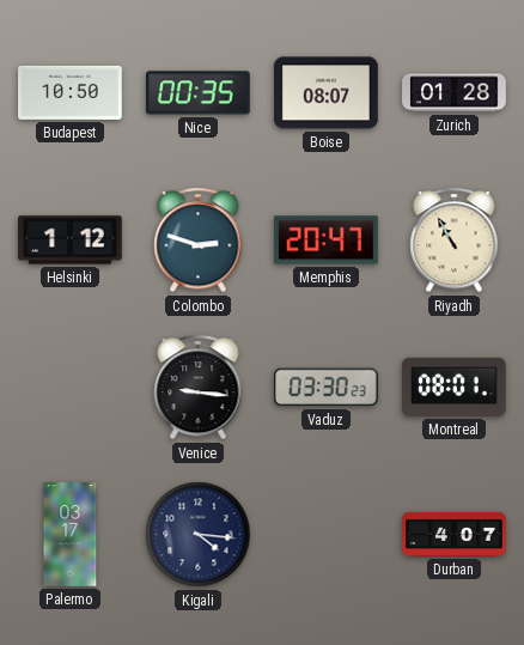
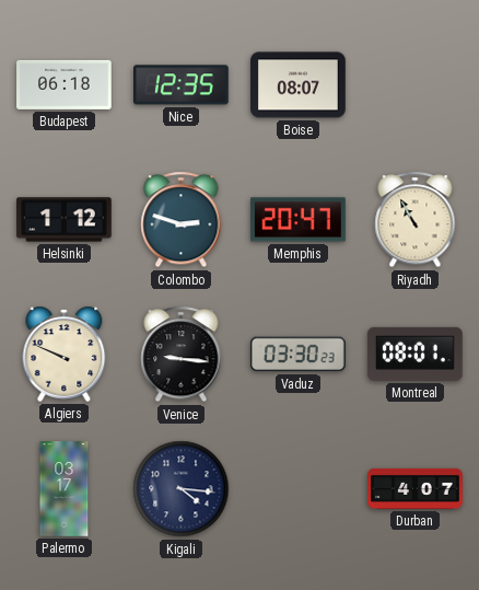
Budapest: 10:50 -> 06:18
Nice: 00:35 -> 12:35
Zurich: 01:28 -> none
Algiers: none -> 9:49
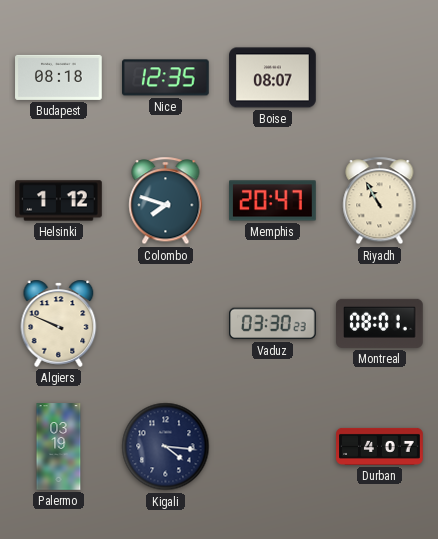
Budapest: 06:18 -> 08:18
Colombo: 2:48 -> 7:48
Venice: 9:16 -> none
Palermo: 03:17 -> 03:19
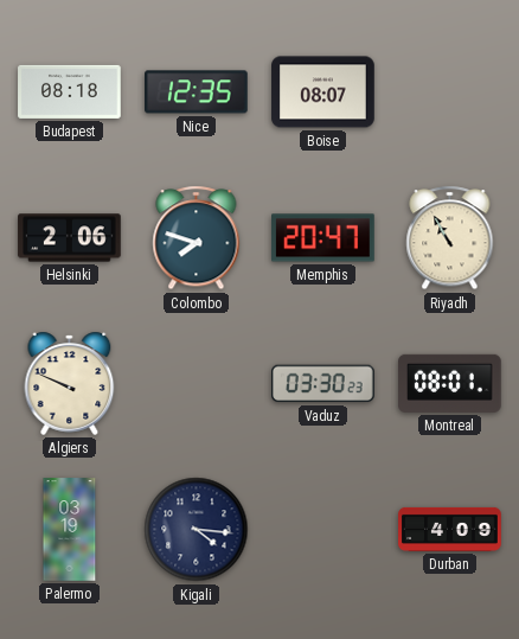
Helsinki: 1:12 -> 2:06
Durban: 4:07 -> 4:09
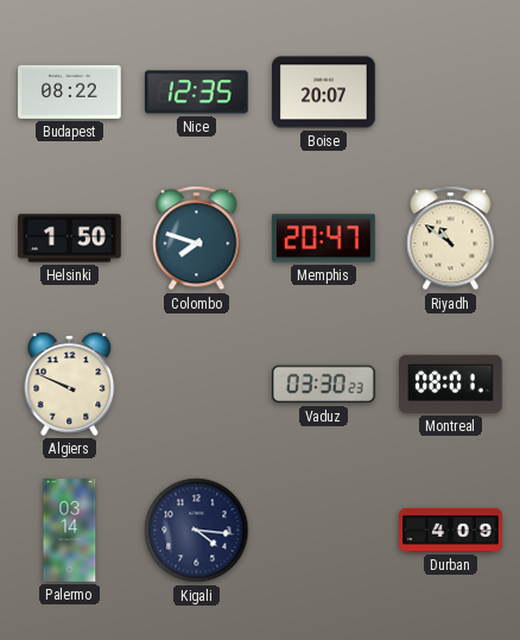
Budapest: 08:18 -> 08:22
Boise: 08:07 -> 20:07
Helsinki: 2:06 -> 1:50
Riyadh: 10:55 -> 10:51
Palermo: 03:19 -> 03:14
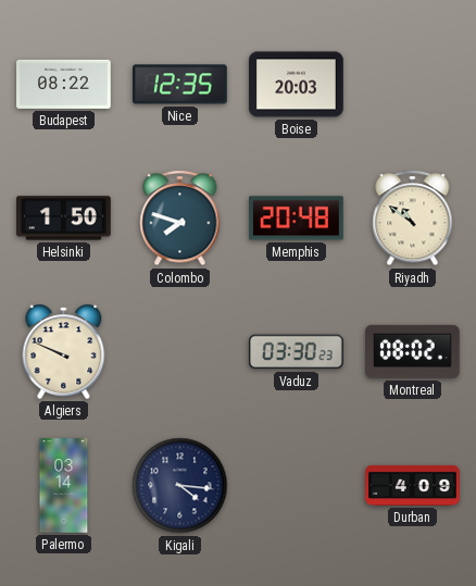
Boise: 20:07 -> 20:03
Memphis: 20:47 -> 20:48
Montreal: 08:01 -> 08:02
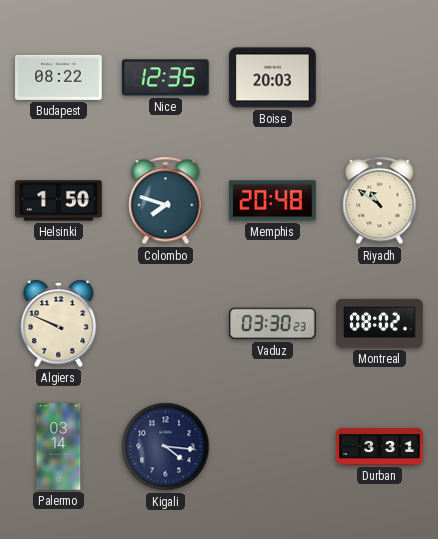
Durban: 4:09 -> 3:31
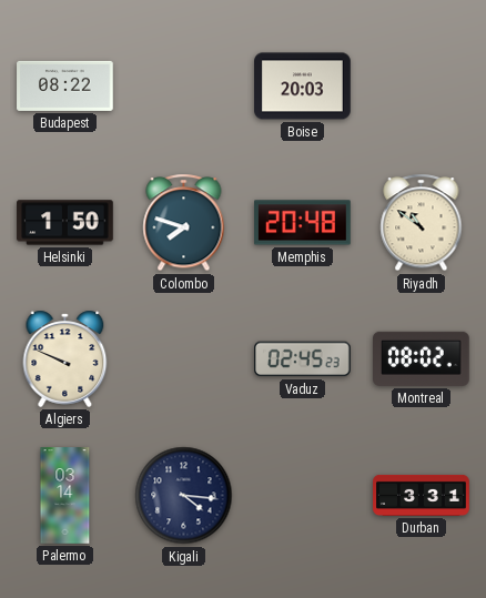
Nice: 12:35 -> none
Vaduz: 03:30 -> 02:45
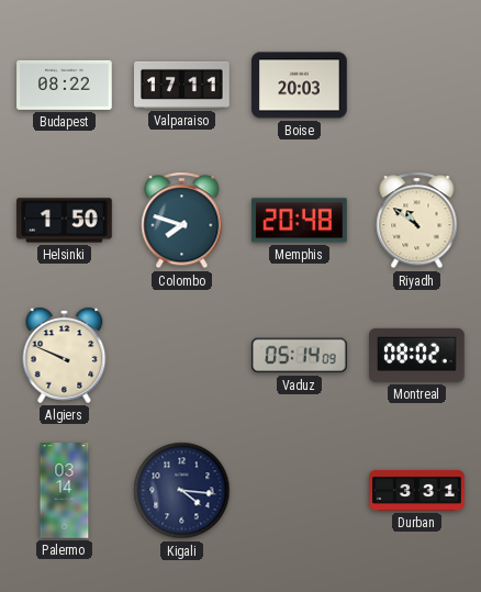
Valparaiso: none -> 17:11
Vaduz: 02:45 -> 05:14
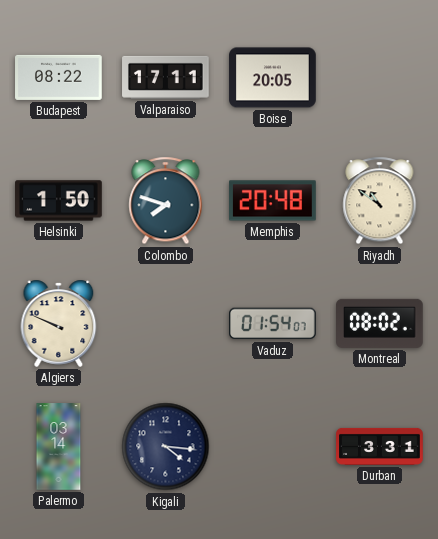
Boise: 20:03 -> 20:05
Vaduz: 05:14 -> 01:54
